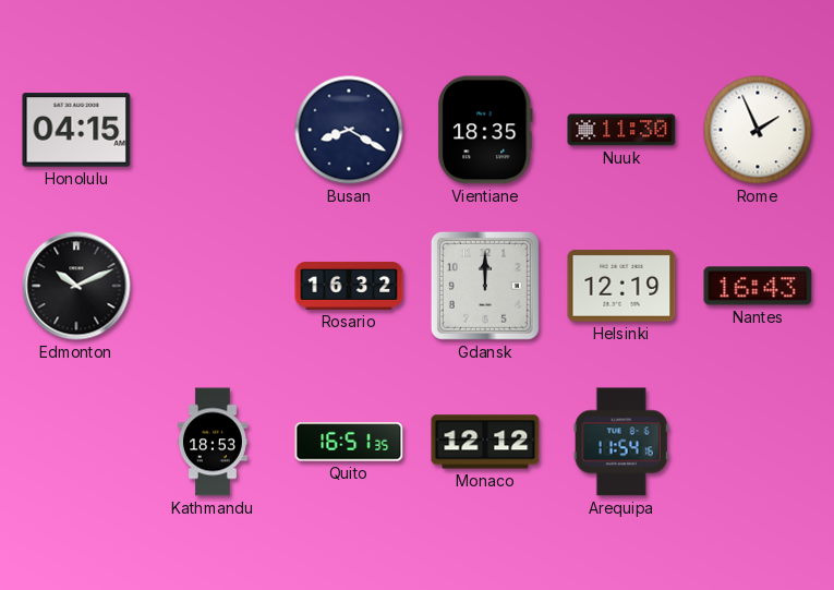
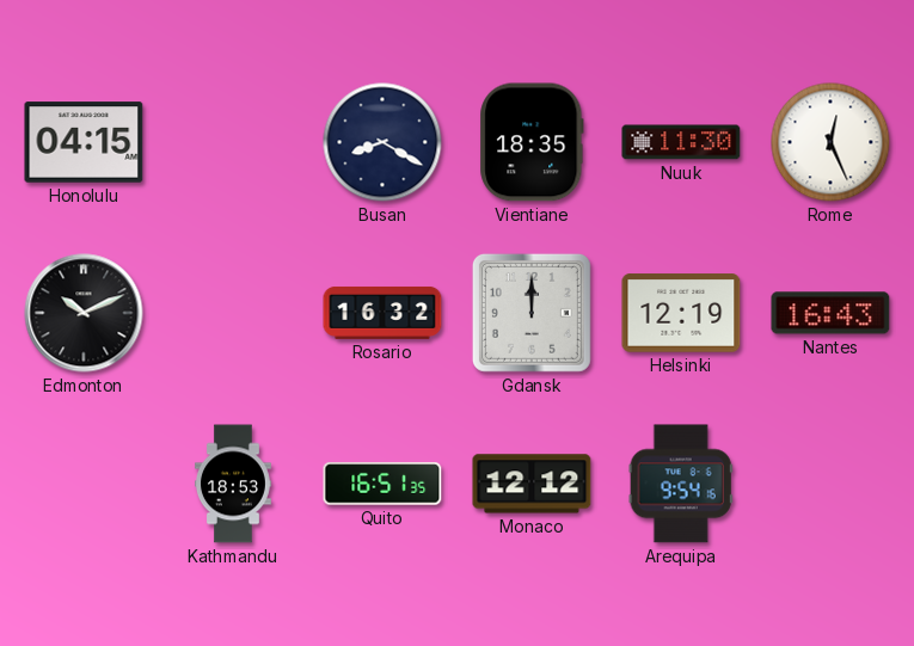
Rome: 1:56 -> 12:26
Arequipa: 11:54 -> 9:54
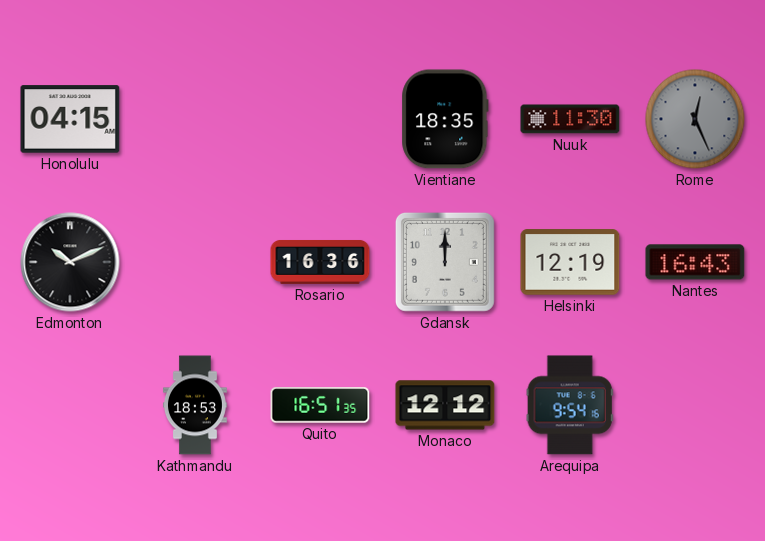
Busan: 8:20 -> none
Rome dial: white -> grey
Rosario: 16:32 -> 16:36
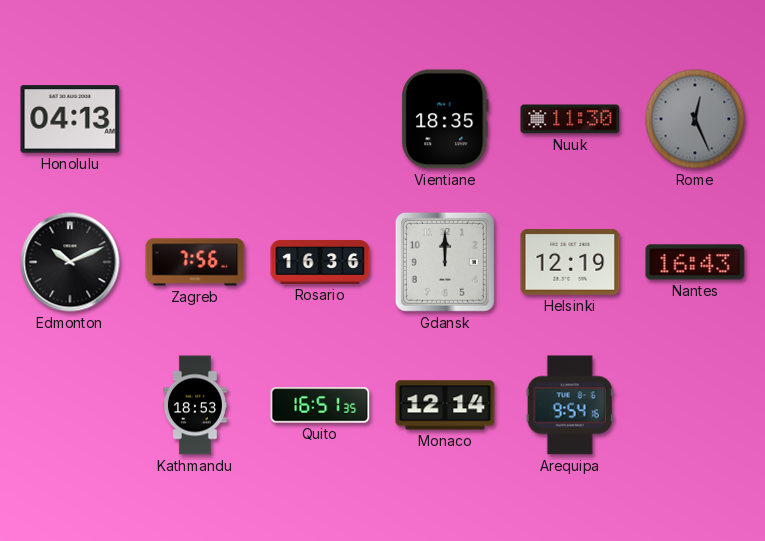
Honolulu: 04:15 -> 04:13
Zagreb: none -> 7:56
Monaco: 12:12 -> 12:14
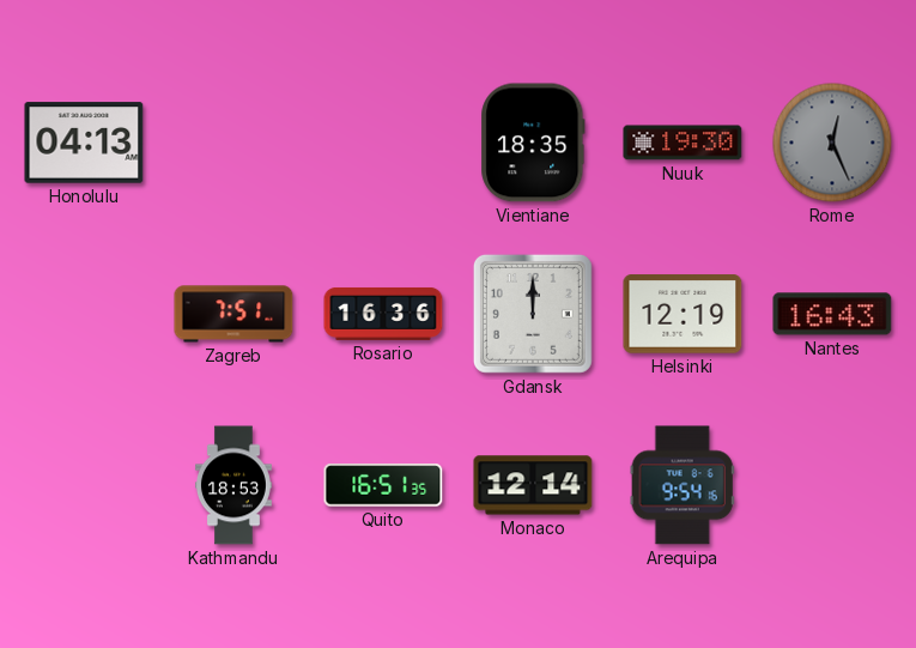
Nuuk: 11:30 -> 19:30
Edmonton: 10:11 -> none
Zagreb: 7:56 -> 7:51
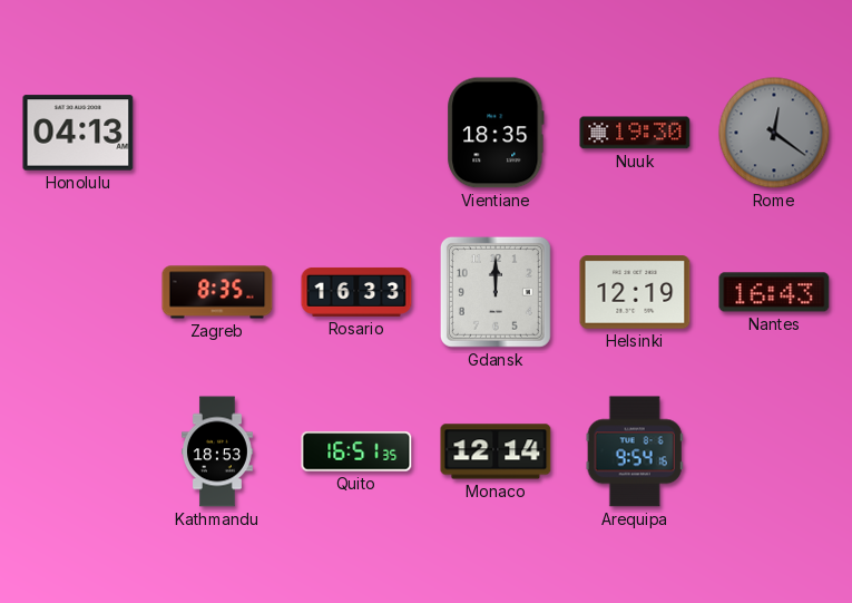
Rome: 12:26 -> 12:21
Zagreb: 7:51 -> 8:35
Rosario: 16:36 -> 16:33
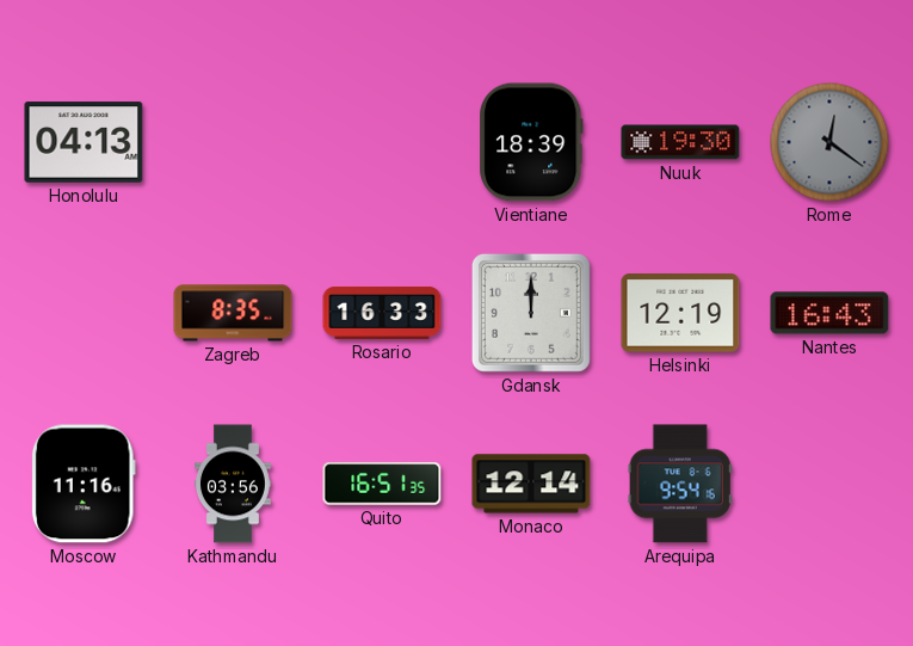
Vientiane: 18:35 -> 18:39
Moscow: none -> 11:16
Kathmandu: 18:53 -> 03:56
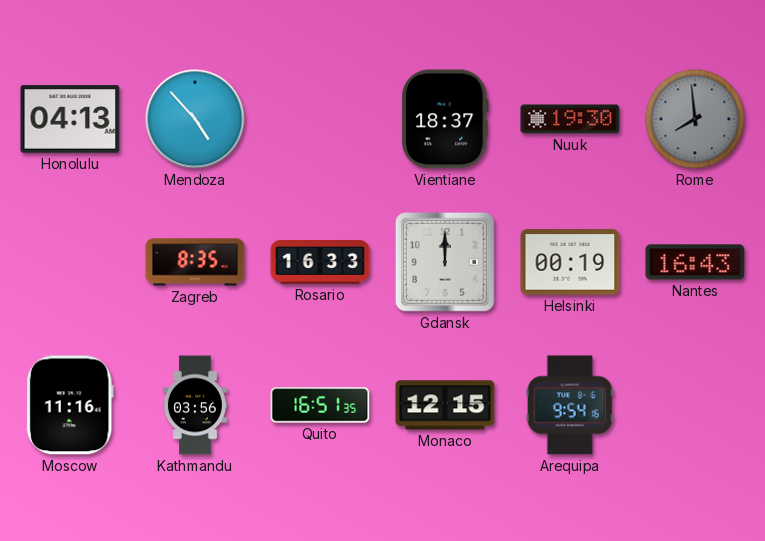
Mendoza: none -> 4:53
Vientiane: 18:39 -> 18:37
Rome: 12:21 -> 7:59
Helsinki: 12:19 -> 00:19
Monaco: 12:14 -> 12:15
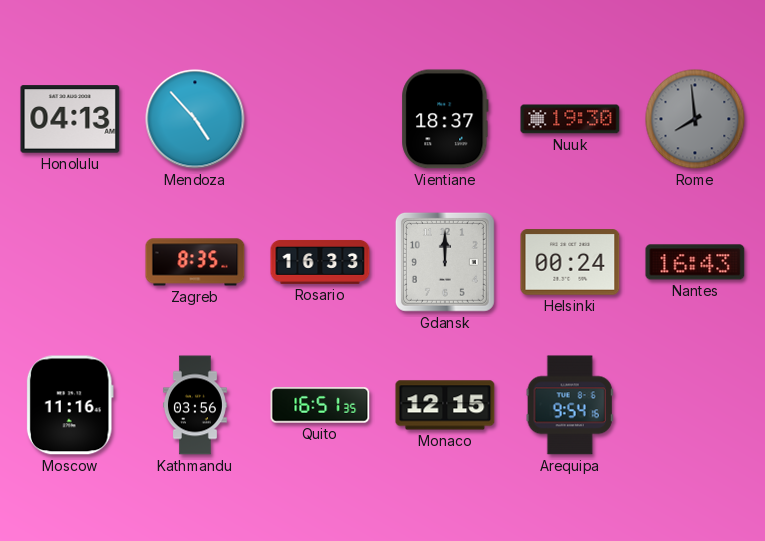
Helsinki: 00:19 -> 00:24
